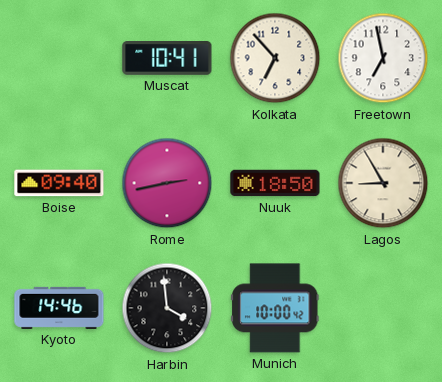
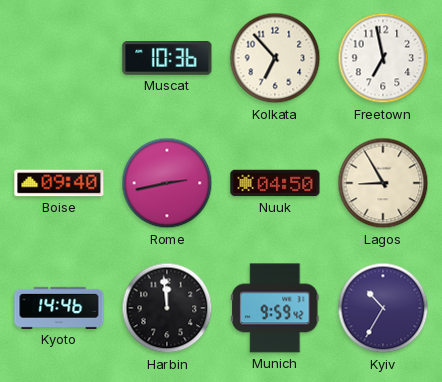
Muscat: 10:41 -> 10:36
Nuuk: 18:50 -> 04:50
Harbin: 3:59 -> 11:59
Munich: 10:00 -> 9:59
Kyiv: none -> 10:35
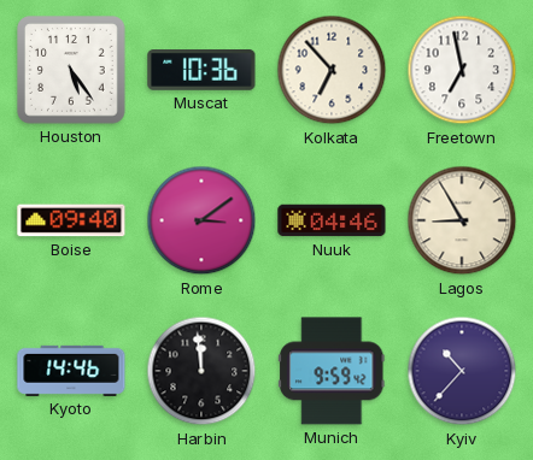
Houston: none -> 5:24
Rome: 2:43 -> 3:09
Nuuk: 04:50 -> 04:46
Kyiv: 10:35 -> 10:37
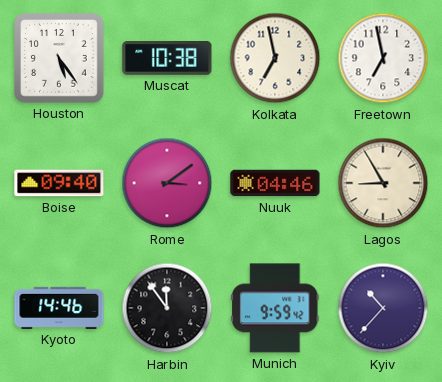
Muscat: 10:36 -> 10:38
Kolkata: 6:53 -> 6:58
Harbin: 11:59 -> 11:54
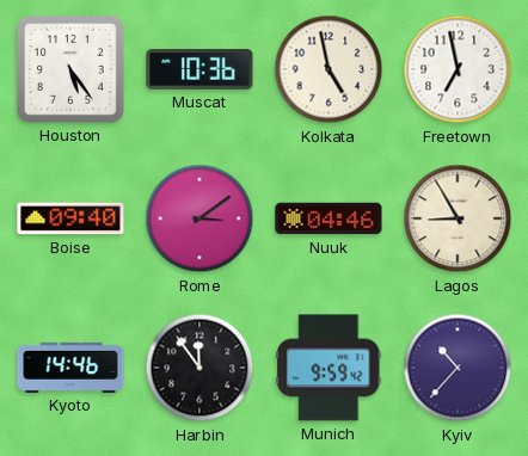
Muscat: 10:38 -> 10:36
Kolkata: 6:58 -> 4:58
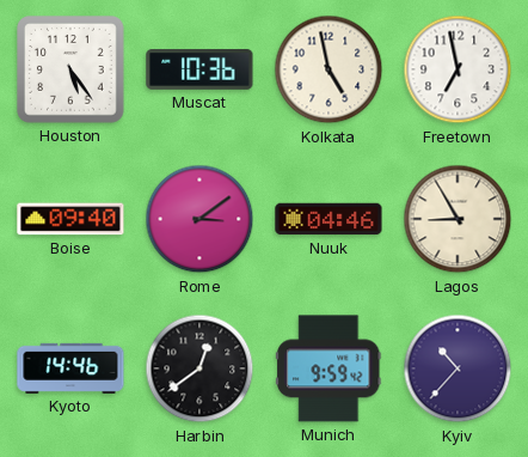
Harbin: 11:54 -> 12:39
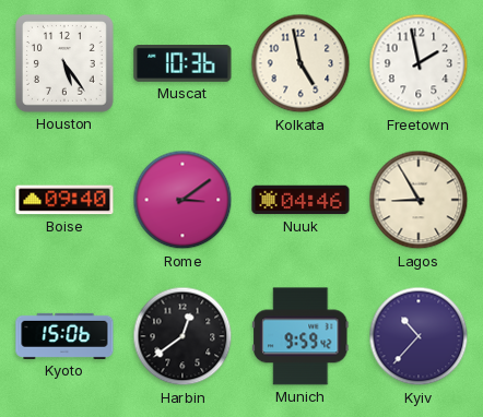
Freetown: 6:58 -> 1:58
Kyoto: 14:46 -> 15:06
